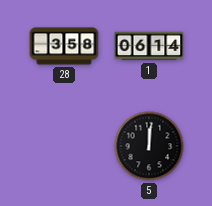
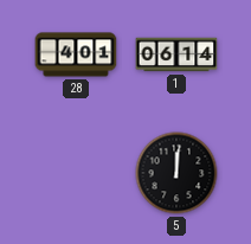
28: 3:58 -> 4:01
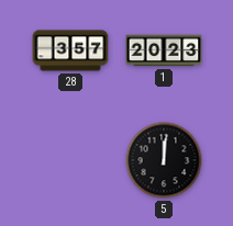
28: 4:01 -> 3:57
1: 06:14 -> 20:23
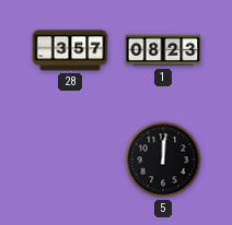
1: 20:23 -> 08:23
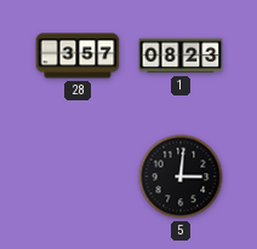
5: 12:01 -> 3:01
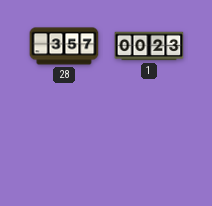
1: 08:23 -> 00:23
5: 3:01 -> none
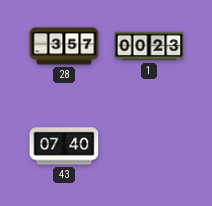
43: none -> 07:40
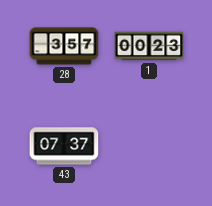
43: 07:40 -> 07:37
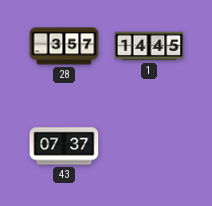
1: 00:23 -> 14:45
